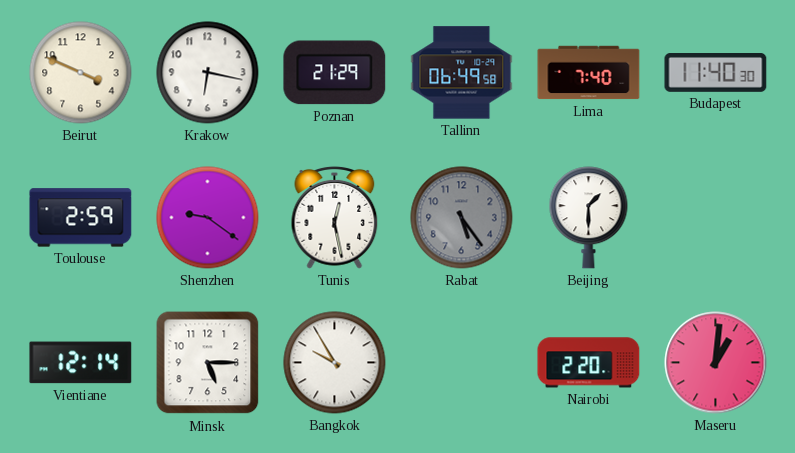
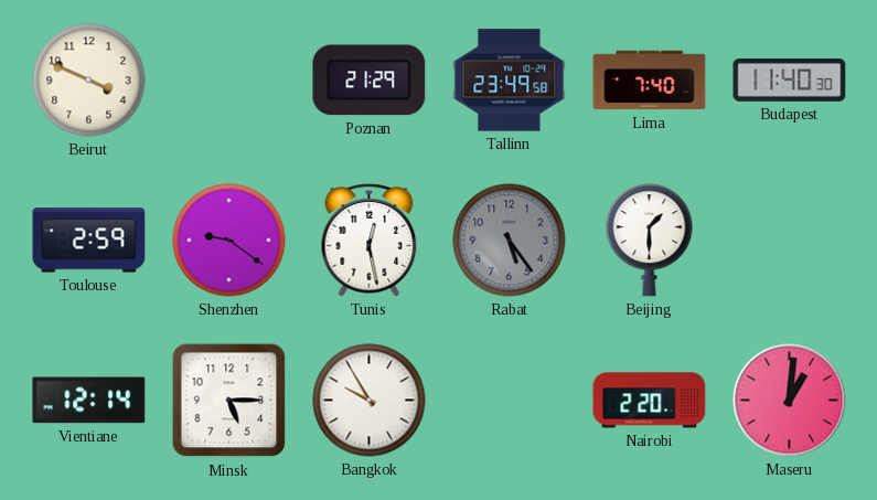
Krakow: 6:17 -> none
Tallinn: 06:49 -> 23:49
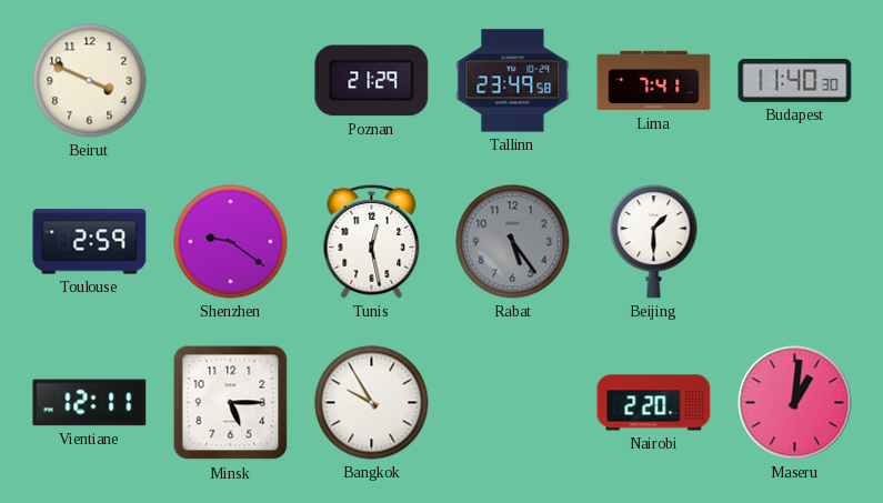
Lima: 7:40 -> 7:41
Vientiane: 12:14 -> 12:11
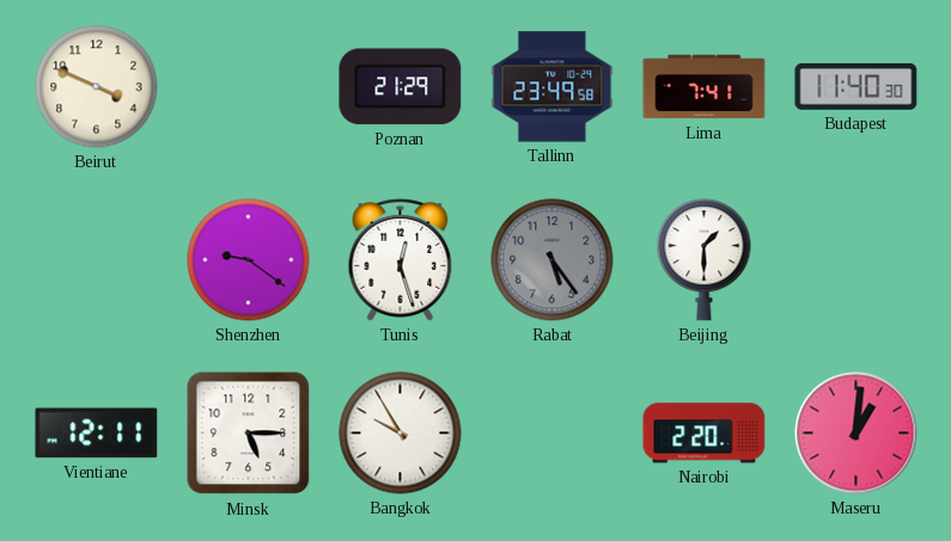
Toulouse: 2:59 -> none
Tunis: 12:28 -> 12:27
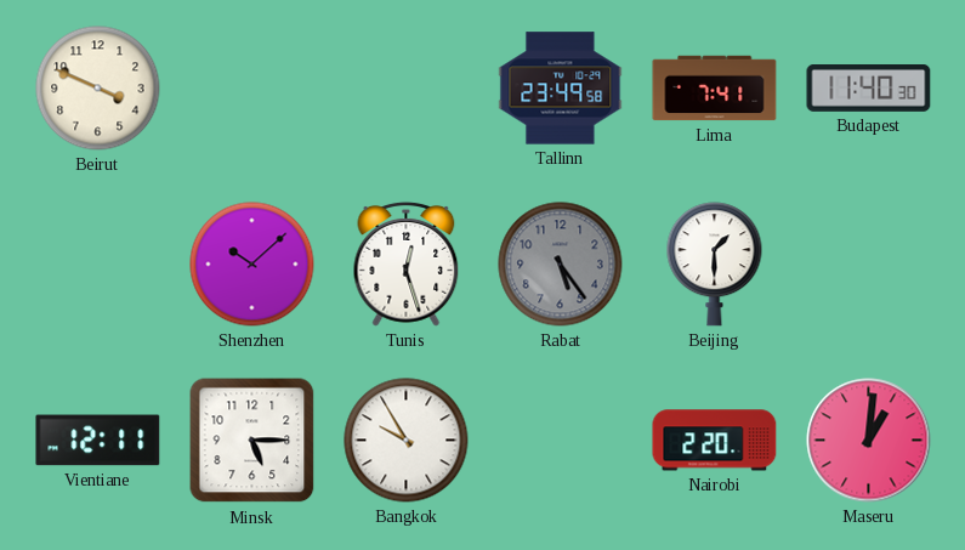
Poznan: 21:29 -> none
Shenzhen: 9:21 -> 10:08
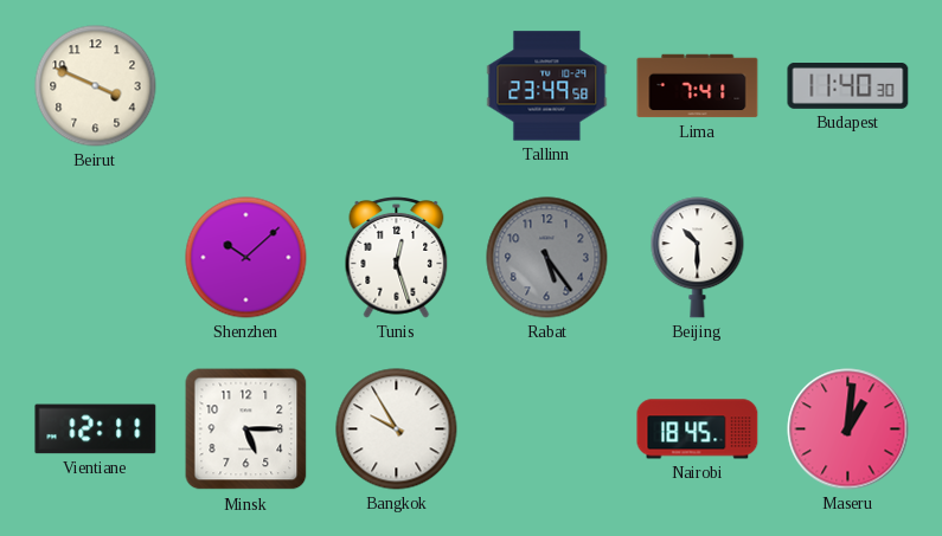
Beijing: 1:30 -> 10:30
Nairobi: 2:20 -> 18:45
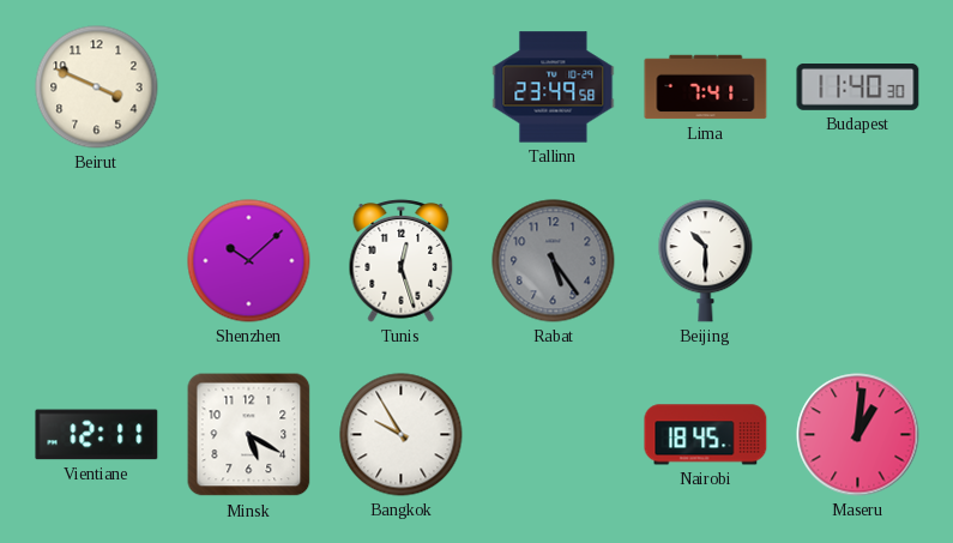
Minsk: 5:15 -> 5:20
